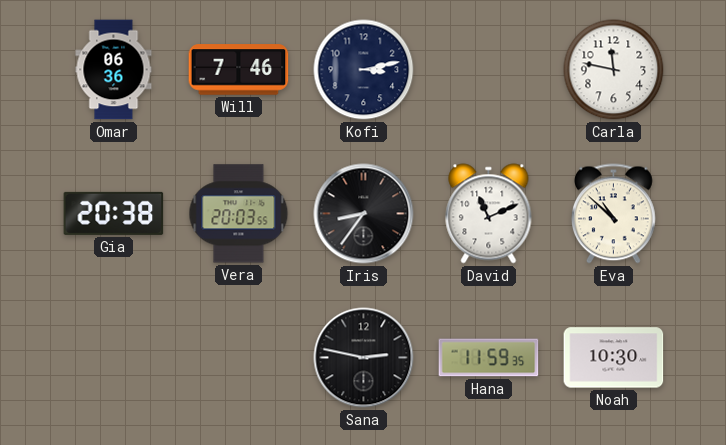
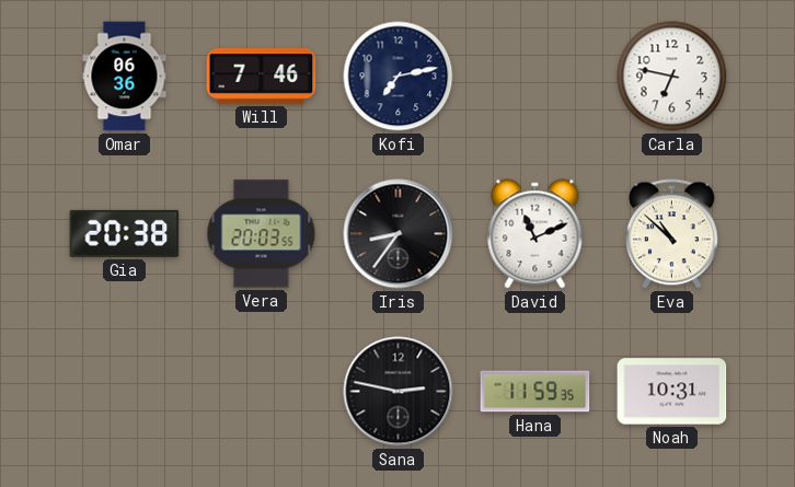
Kofi: 3:13 -> 7:13
Carla: 11:47 -> 6:47
Noah: 10:30 -> 10:31
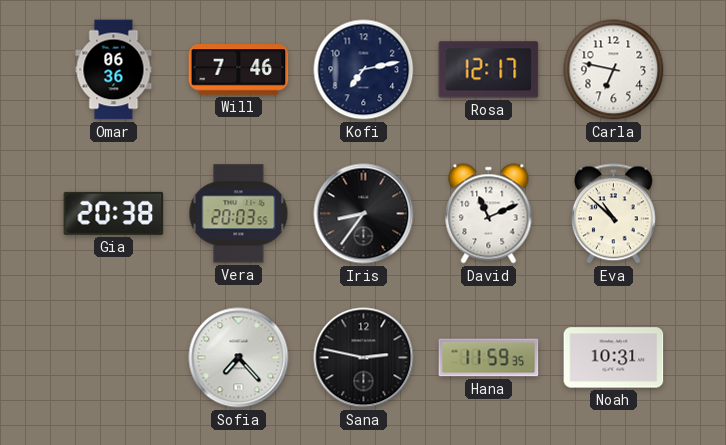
Rosa: none -> 12:17
Sofia: none -> 7:23
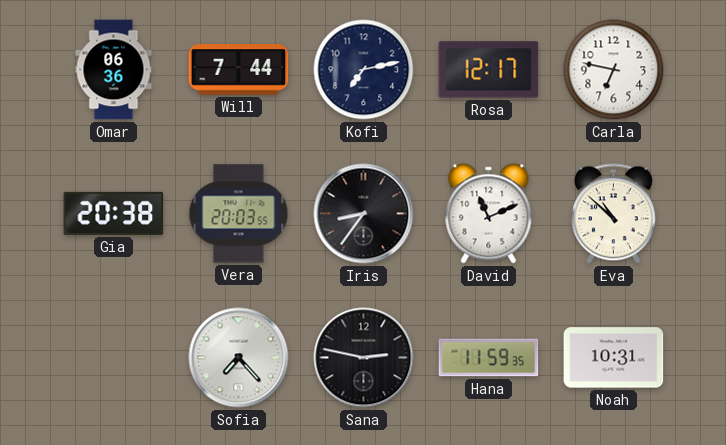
Will: 7:46 -> 7:44
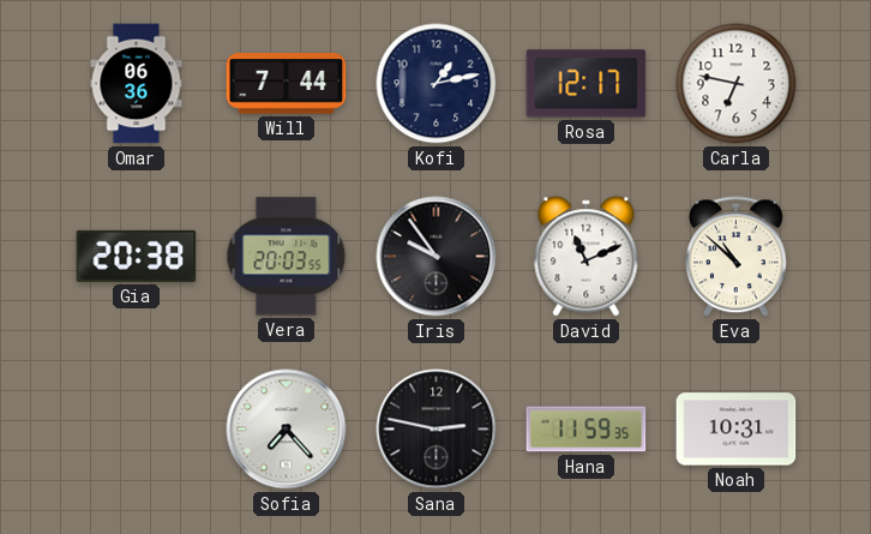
Kofi: 7:13 -> 1:13
Iris: 8:36 -> 9:54
